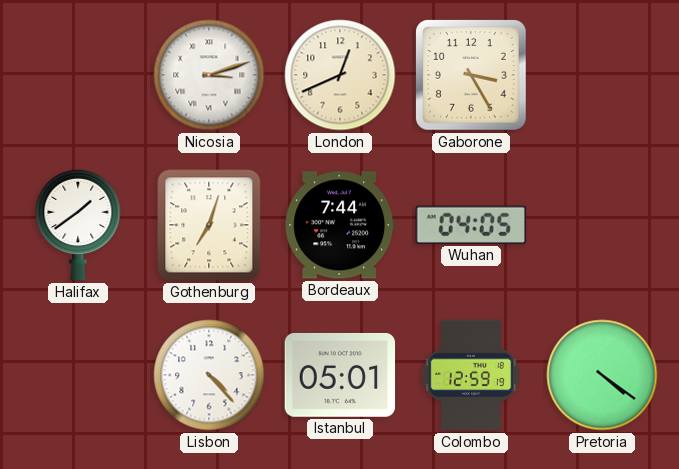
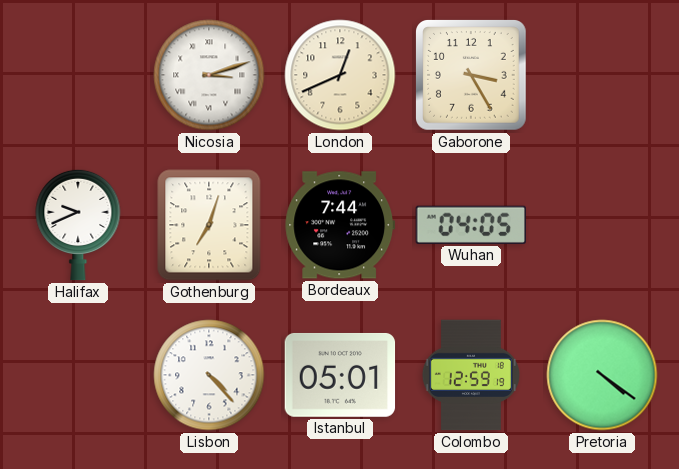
Halifax: 1:39 -> 9:41
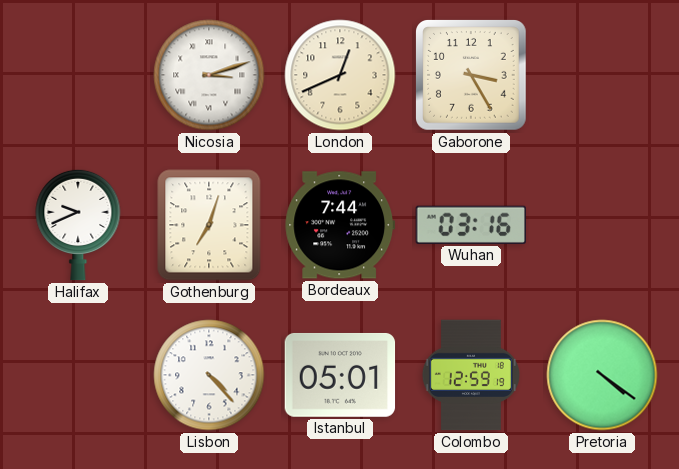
Wuhan: 04:05 -> 03:16
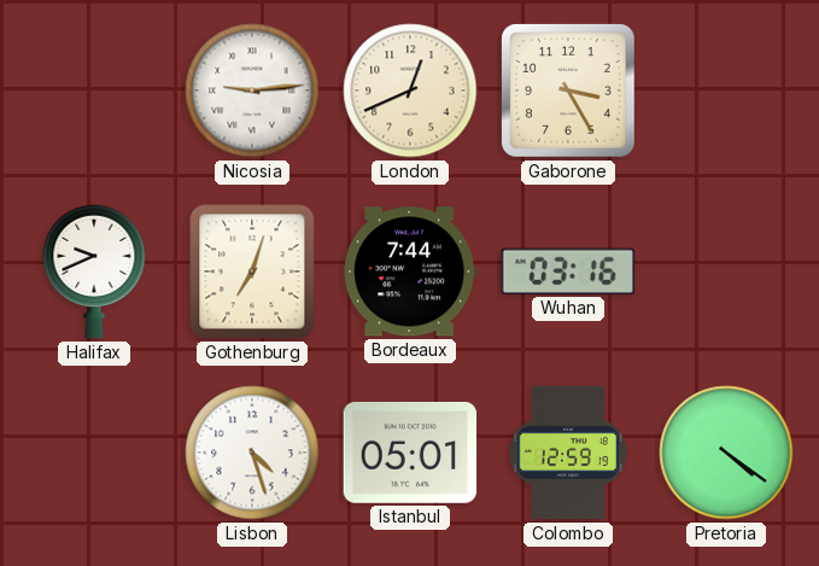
Nicosia: 3:12 -> 9:14
Lisbon: 4:23 -> 4:27
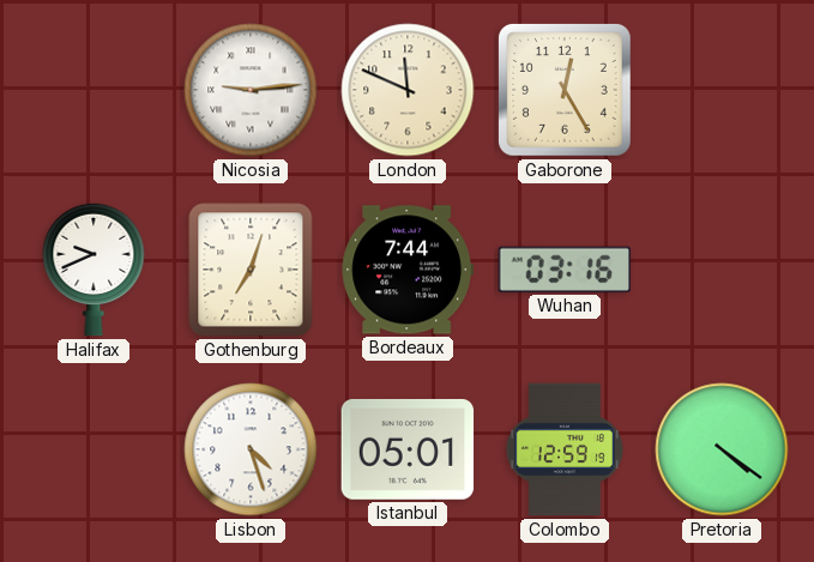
London: 12:41 -> 11:49
Gaborone: 3:25 -> 12:25
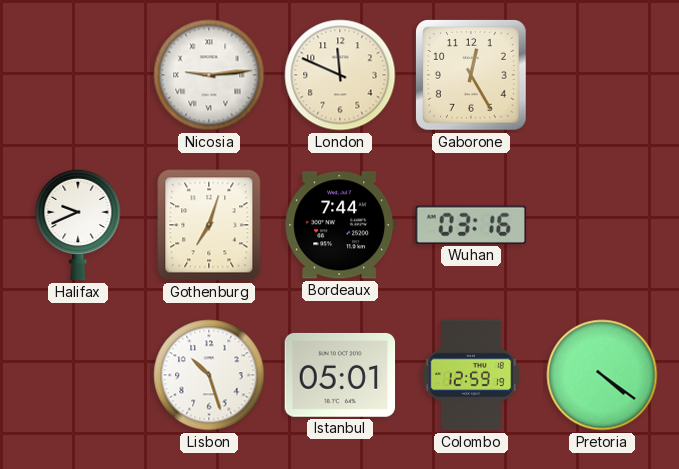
Lisbon: 4:27 -> 10:27
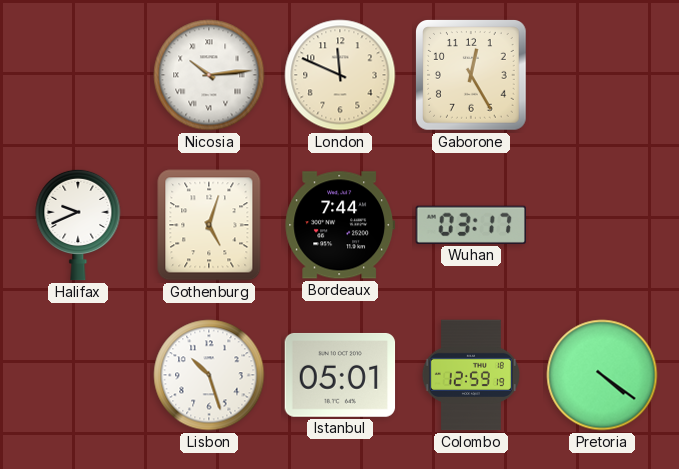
Nicosia: 9:14 -> 10:14
Gothenburg: 7:03 -> 5:03
Wuhan: 03:16 -> 03:17
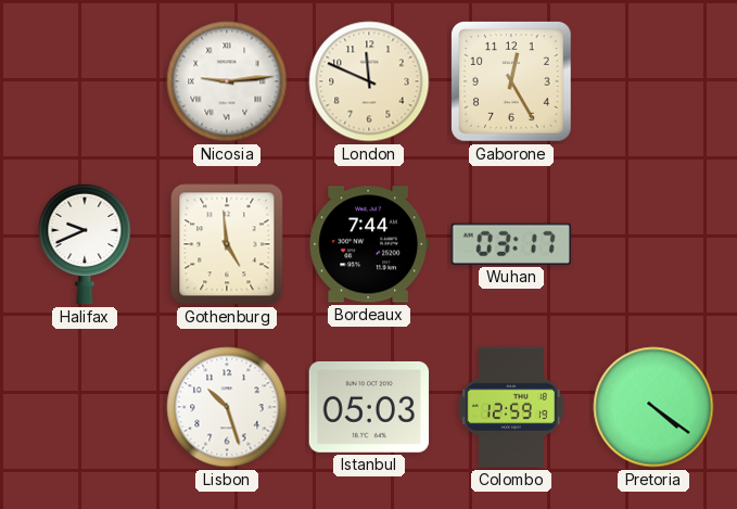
Nicosia: 10:14 -> 9:14
Gothenburg: 5:03 -> 4:59
Istanbul: 05:01 -> 05:03
